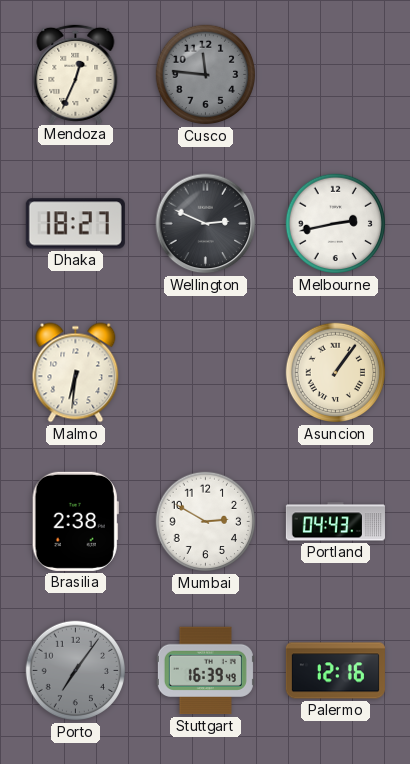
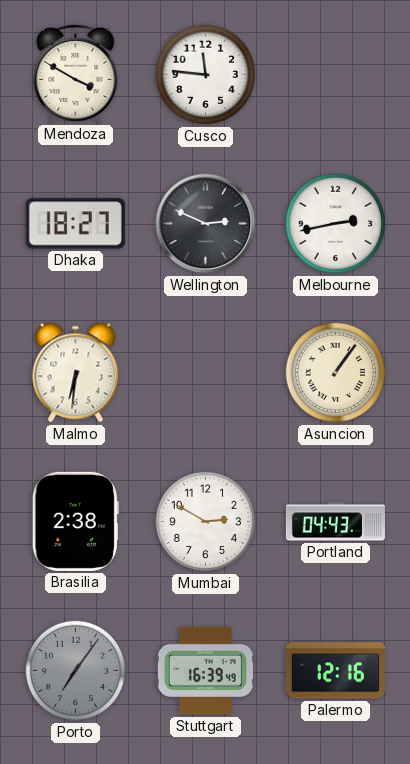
Mendoza: 12:34 -> 3:50
Cusco dial: grey -> white
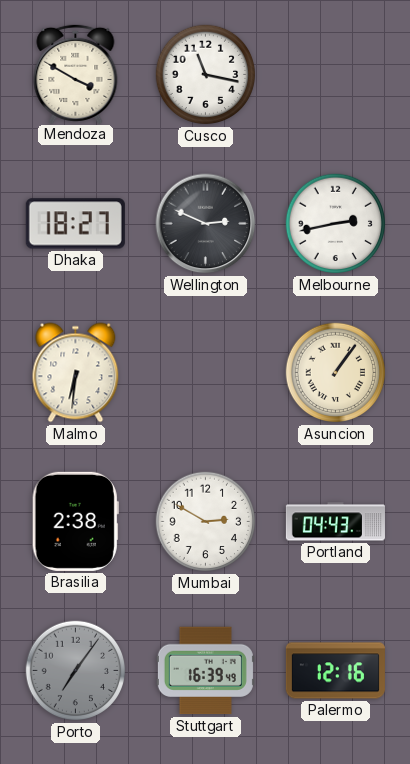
Cusco: 11:46 -> 11:17
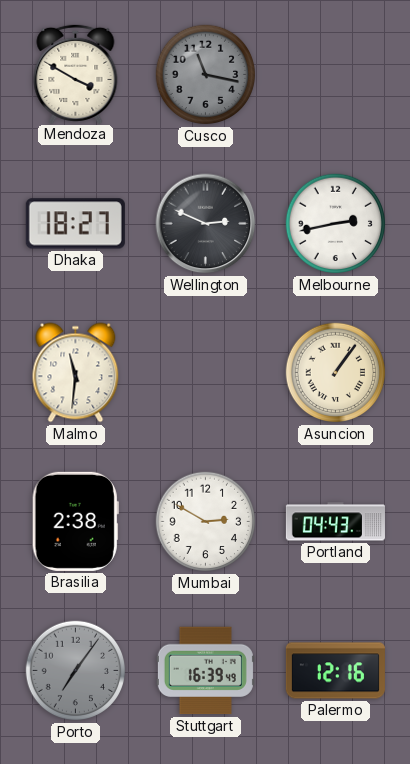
Cusco dial: white -> grey
Malmo: 6:31 -> 11:31
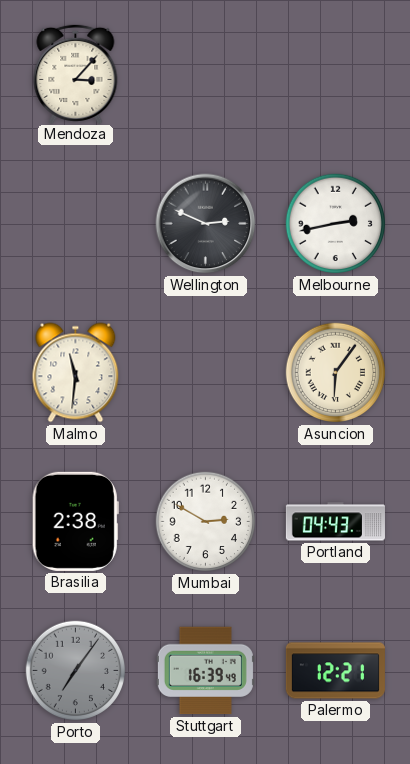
Mendoza: 3:50 -> 3:07
Cusco: 11:17 -> none
Dhaka: 18:27 -> none
Asuncion: 1:06 -> 6:06
Palermo: 12:16 -> 12:21
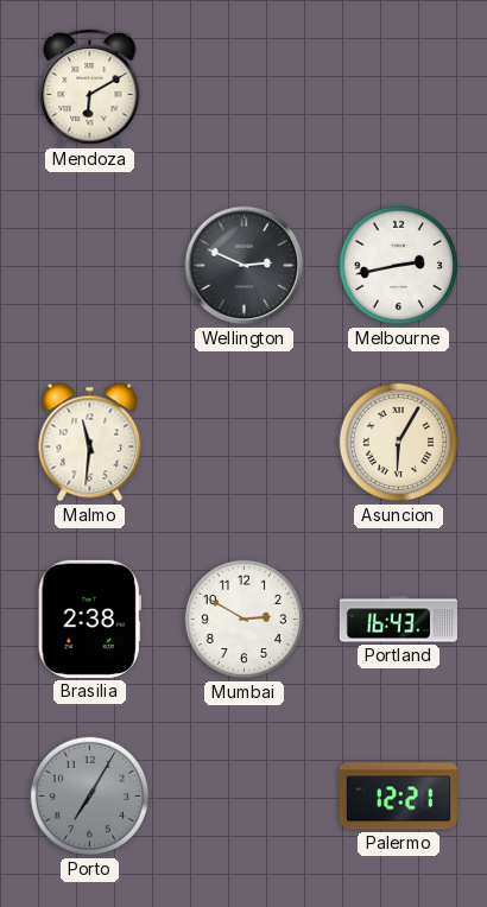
Mendoza: 3:07 -> 6:10
Asuncion: 6:06 -> 6:05
Portland: 04:43 -> 16:43
Porto: 7:06 -> 7:05
Stuttgart: 16:39 -> none
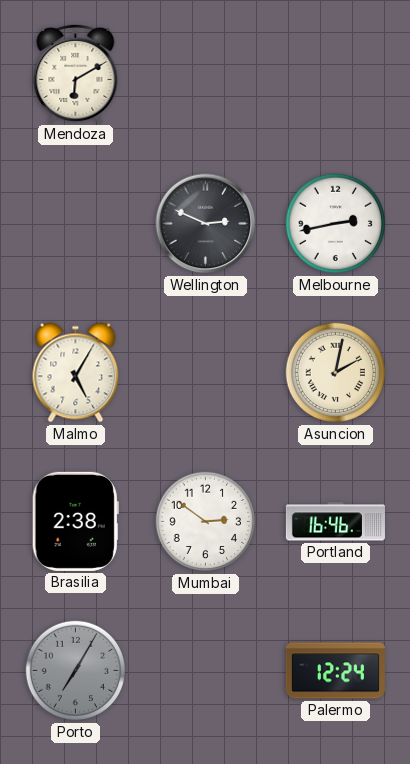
Malmo: 11:31 -> 5:05
Asuncion: 6:05 -> 2:02
Mumbai: 2:50 -> 2:51
Portland: 16:43 -> 16:46
Palermo: 12:21 -> 12:24
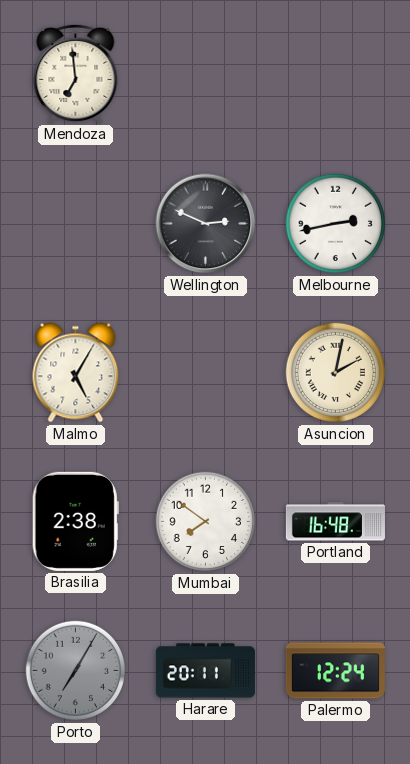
Mendoza: 6:10 -> 6:59
Mumbai: 2:51 -> 7:51
Portland: 16:46 -> 16:48
Harare: none -> 20:11
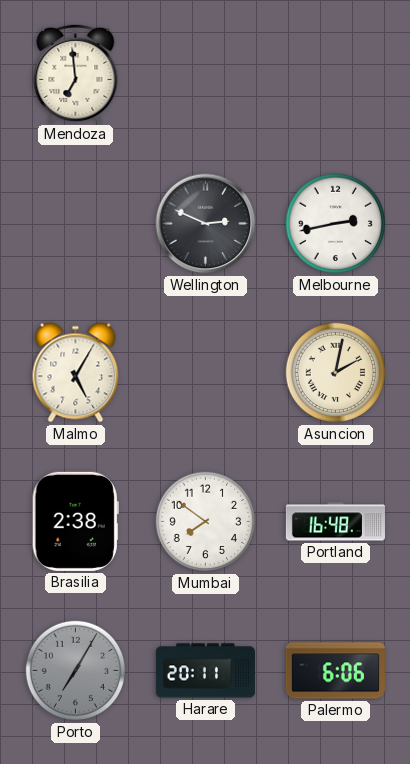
Palermo: 12:24 -> 6:06
